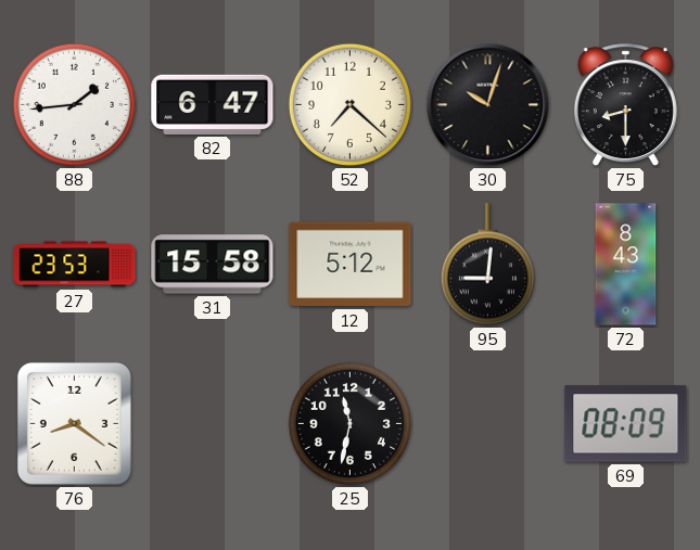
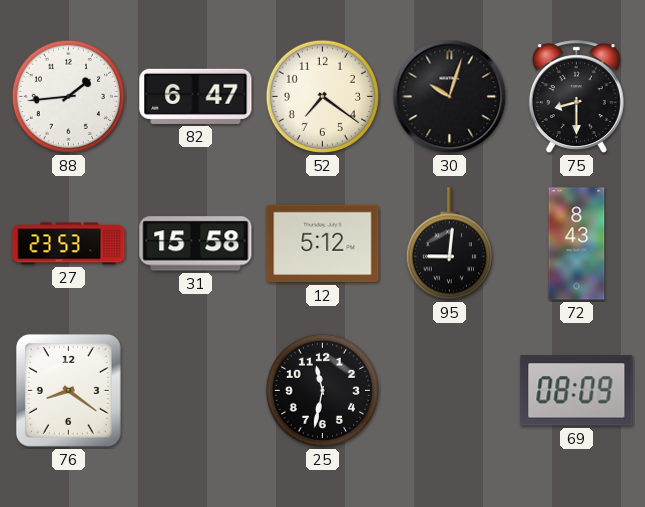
52: 7:22 -> 7:21
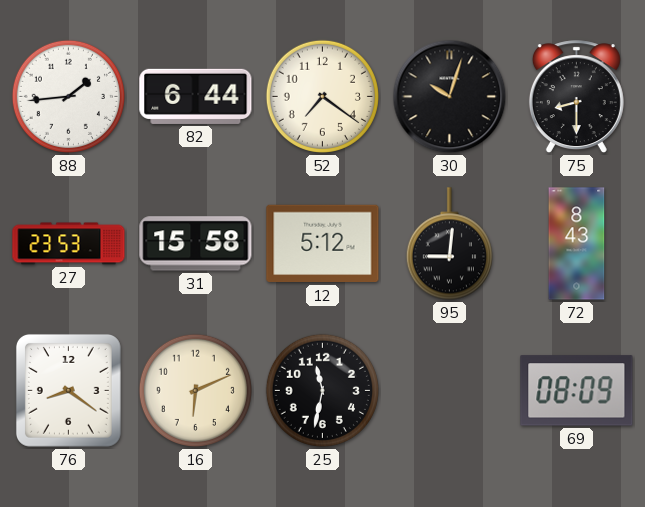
82: 6:47 -> 6:44
16: none -> 6:11
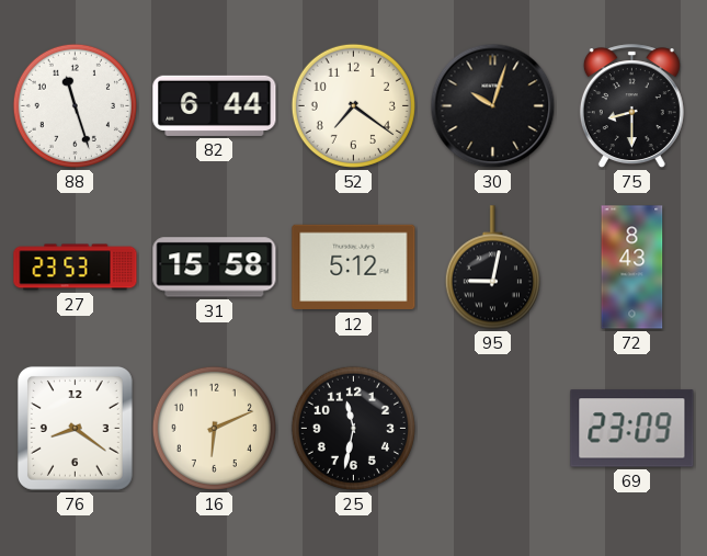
88: 1:44 -> 11:27
95: 9:01 -> 9:02
69: 08:09 -> 23:09
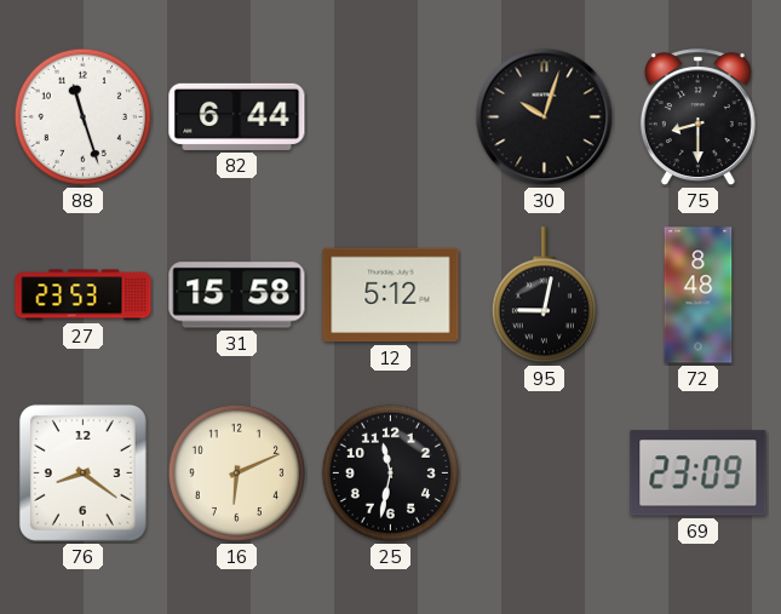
52: 7:21 -> none
72: 8:43 -> 8:48
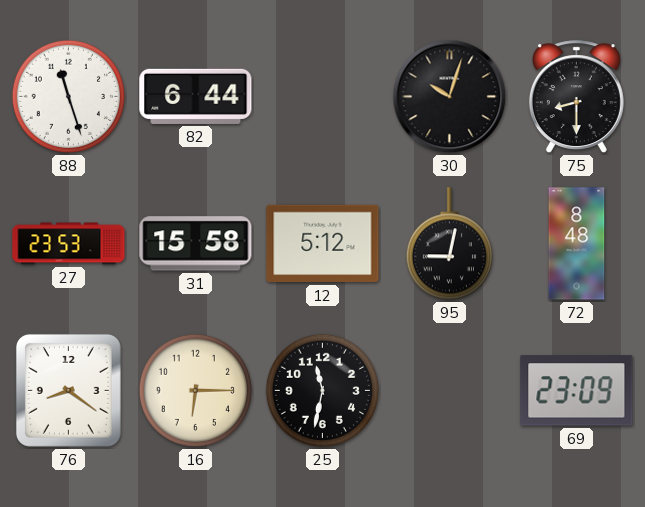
16: 6:11 -> 6:15
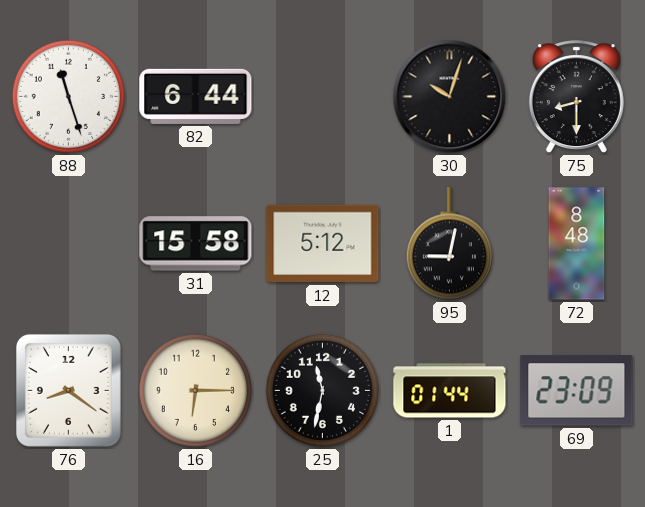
27: 23:53 -> none
1: none -> 01:44
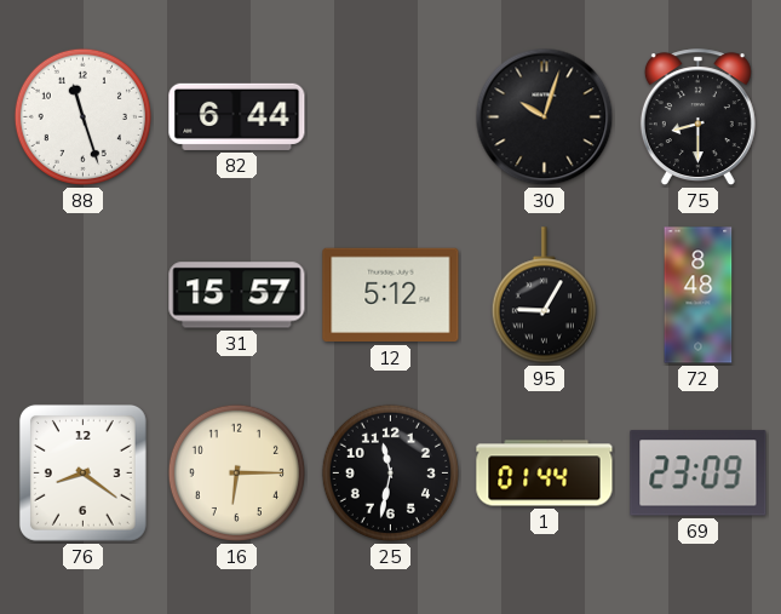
31: 15:58 -> 15:57
95: 9:02 -> 9:05
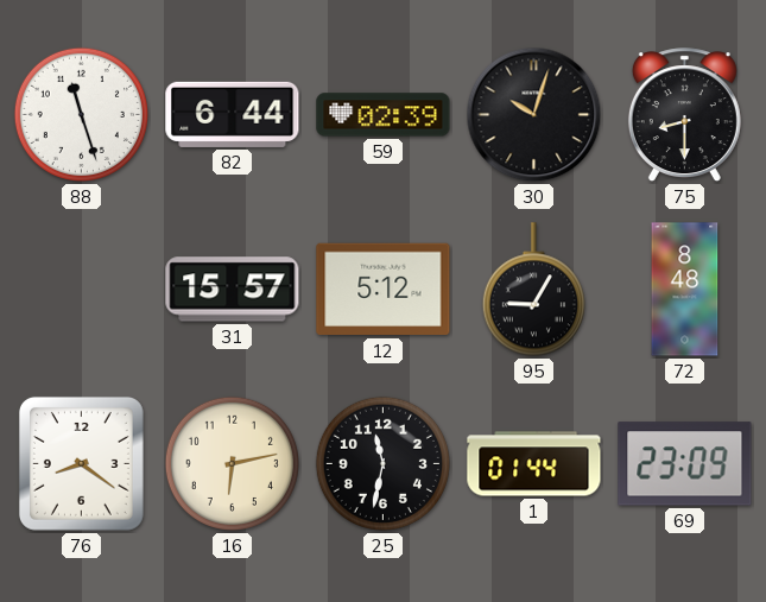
59: none -> 02:39
16: 6:15 -> 6:13
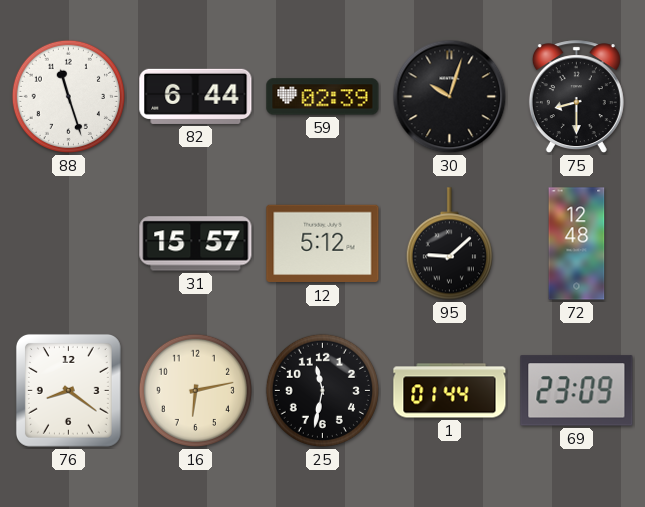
95: 9:05 -> 9:08
72: 8:48 -> 12:48
